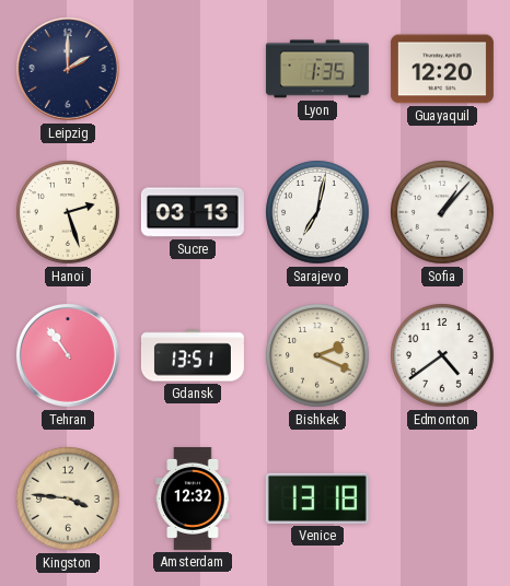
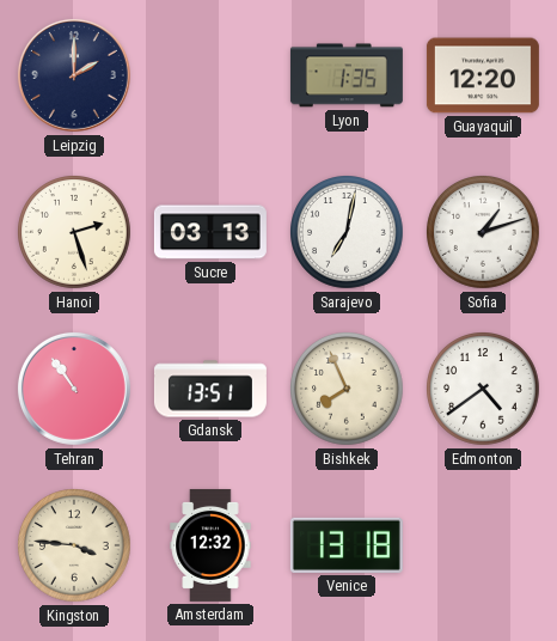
Sofia: 1:07 -> 1:12
Bishkek: 2:19 -> 7:56
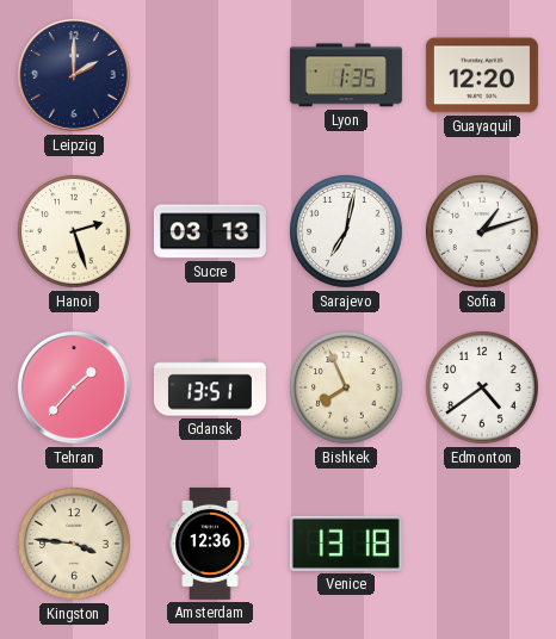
Tehran: 10:54 -> 1:37
Amsterdam: 12:32 -> 12:36
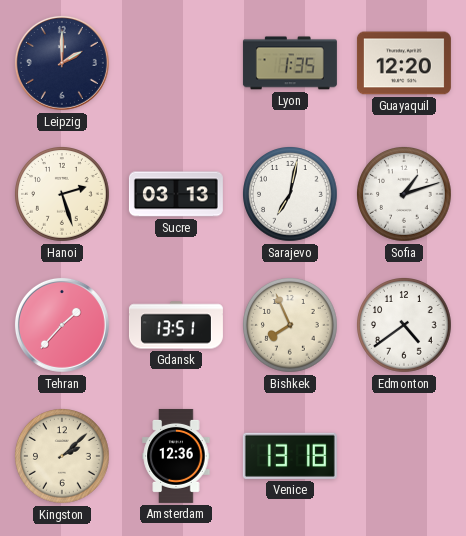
Kingston: 3:46 -> 2:08
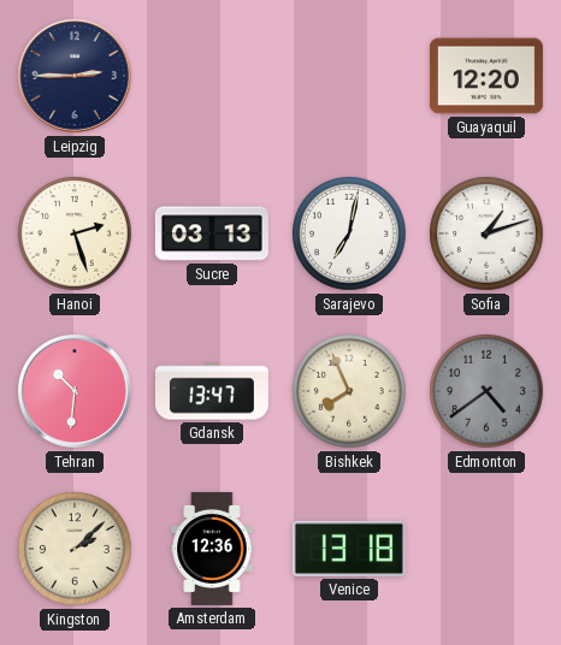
Leipzig: 2:00 -> 2:45
Lyon: 1:35 -> none
Tehran: 1:37 -> 10:31
Gdansk: 13:51 -> 13:47
Edmonton dial: white -> grey
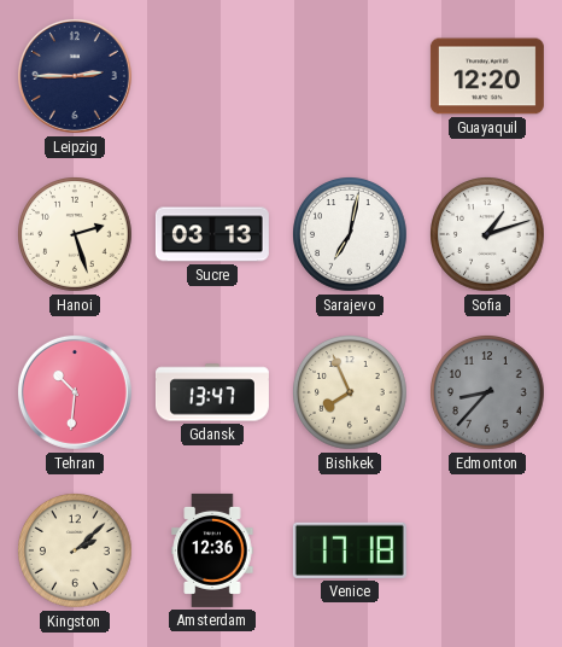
Edmonton: 4:39 -> 8:37
Venice: 13:18 -> 17:18
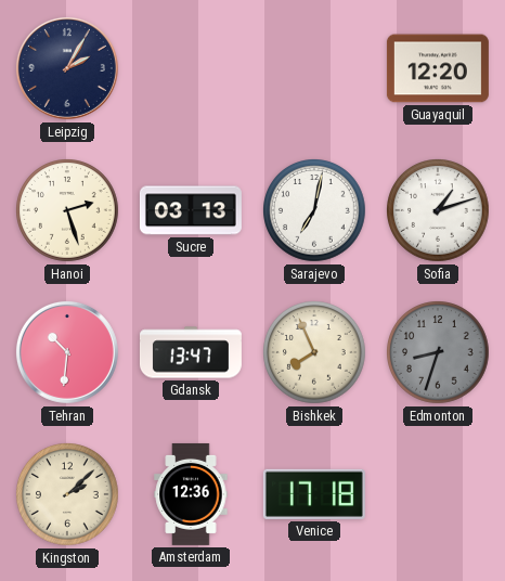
Leipzig: 2:45 -> 2:05
Edmonton: 8:37 -> 8:33
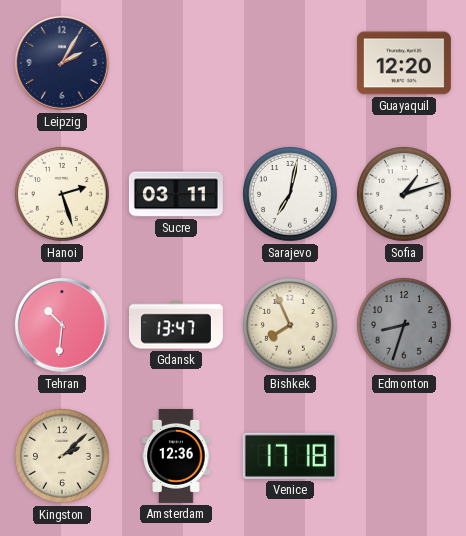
Sucre: 03:13 -> 03:11
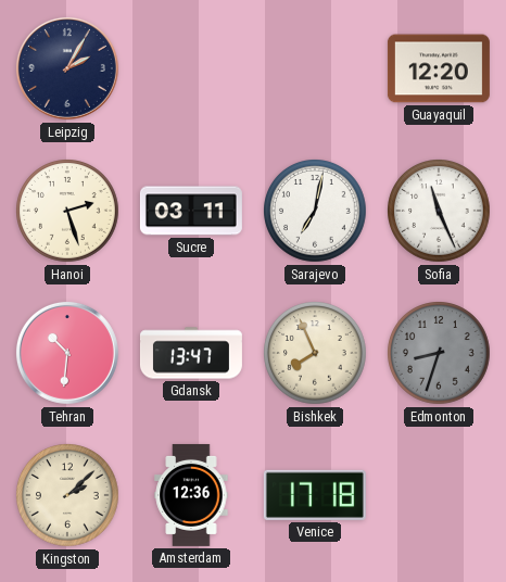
Sofia: 1:12 -> 11:26
